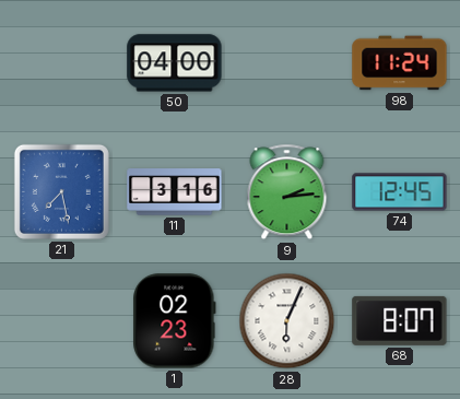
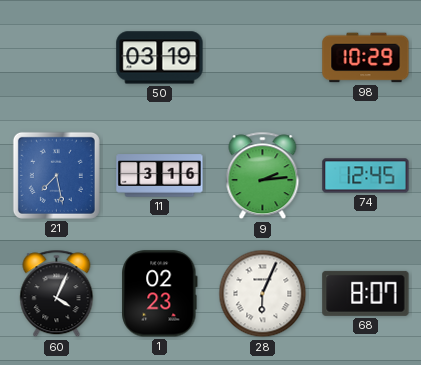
50: 04:00 -> 03:19
98: 11:24 -> 10:29
60: none -> 4:04
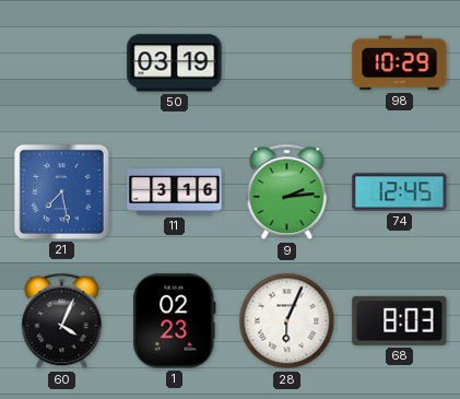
68: 8:07 -> 8:03
